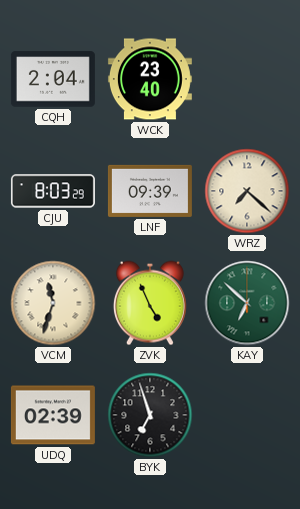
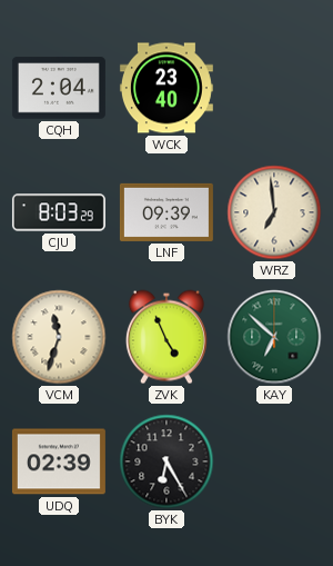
WRZ: 7:22 -> 6:59
BYK: 6:57 -> 6:25
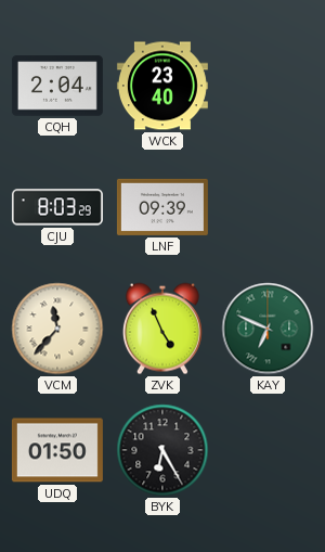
WRZ: 6:59 -> none
VCM: 11:33 -> 11:37
KAY: 6:52 -> 6:49
UDQ: 02:39 -> 01:50
